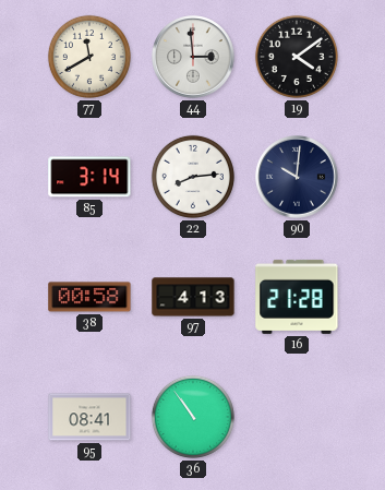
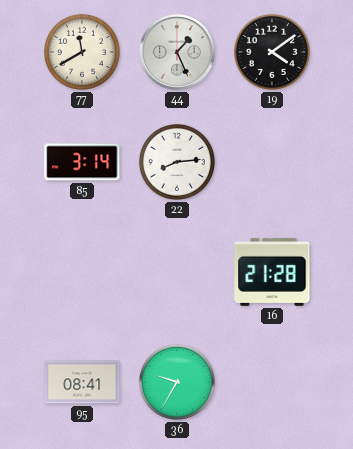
44: 2:59 -> 1:26
90: 10:01 -> none
38: 00:58 -> none
97: 4:13 -> none
36: 10:54 -> 9:35
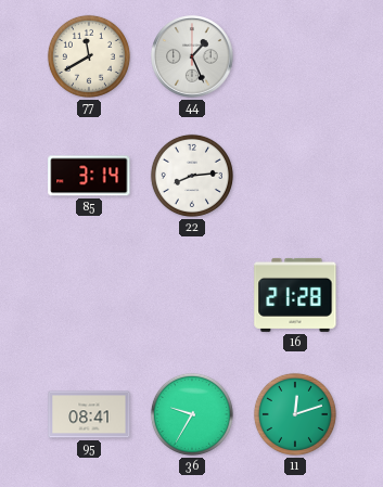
19: 4:09 -> none
11: none -> 12:12
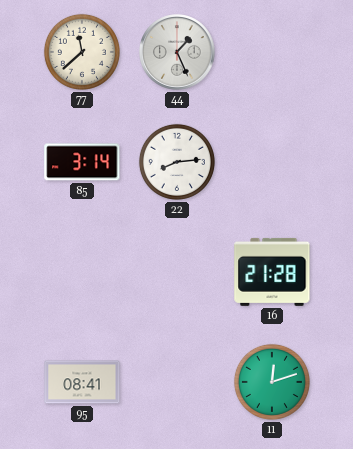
77: 11:40 -> 11:38
36: 9:35 -> none
